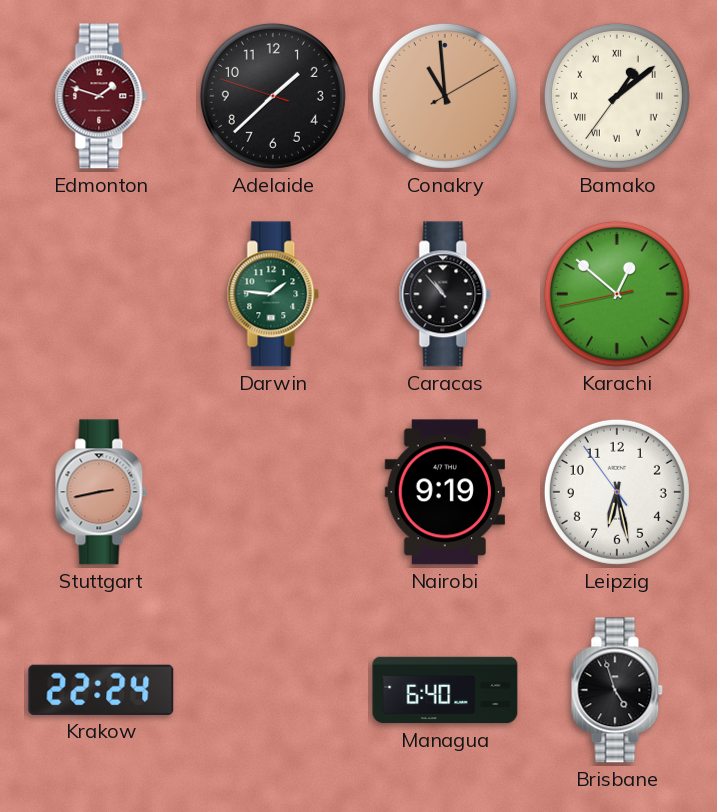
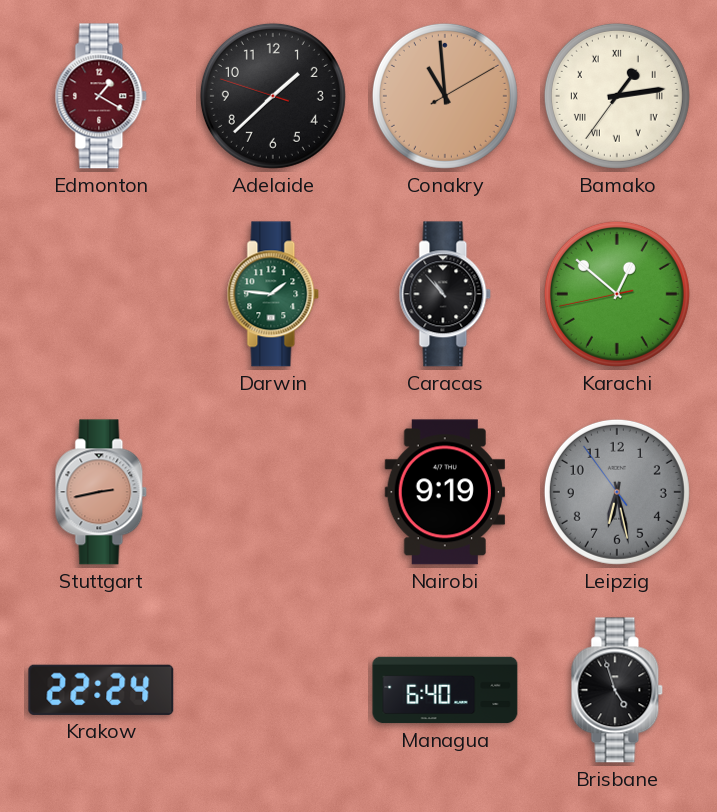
Edmonton: 1:48 -> 1:20
Bamako: 1:08 -> 1:13
Leipzig dial: white -> grey
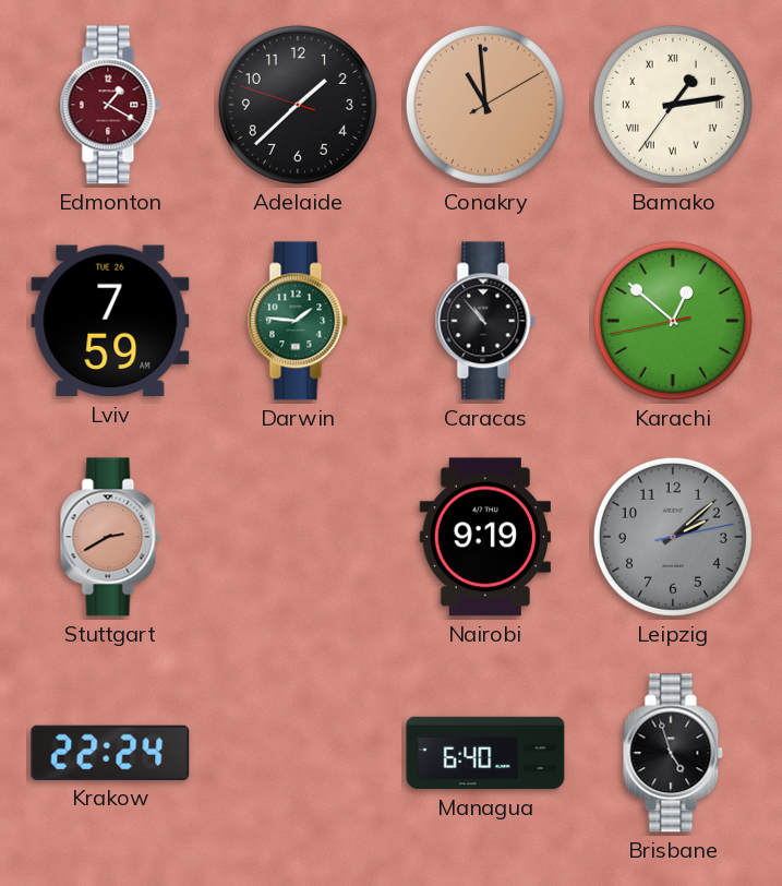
Lviv: none -> 7:59
Stuttgart: 2:43 -> 2:40
Leipzig: 6:27 -> 2:08
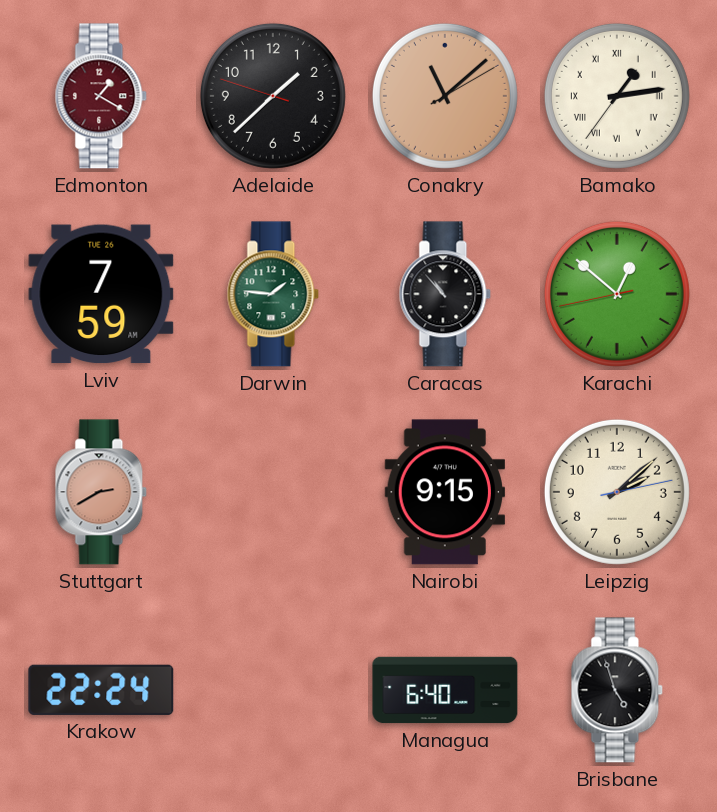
Conakry: 10:59 -> 11:08
Nairobi: 9:19 -> 9:15
Leipzig dial: grey -> cream
